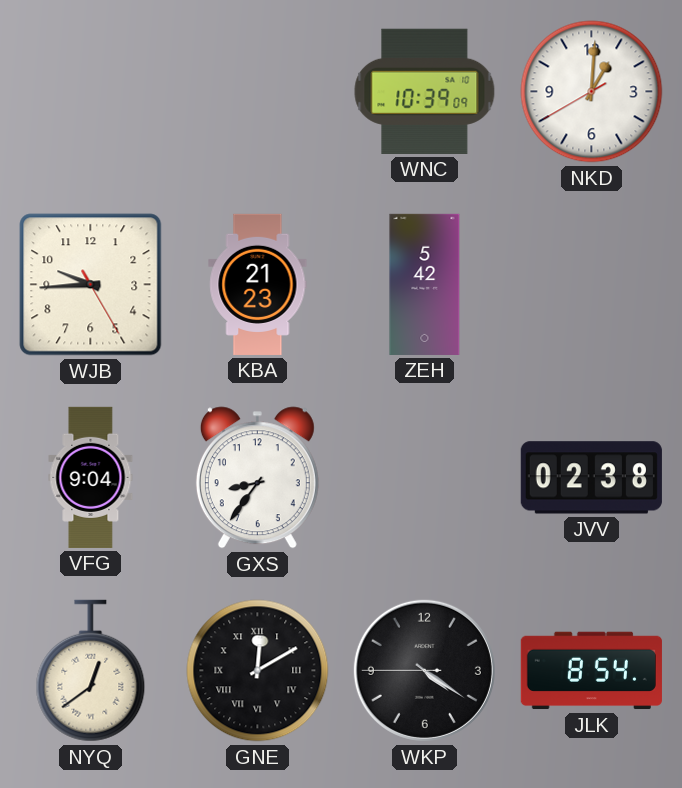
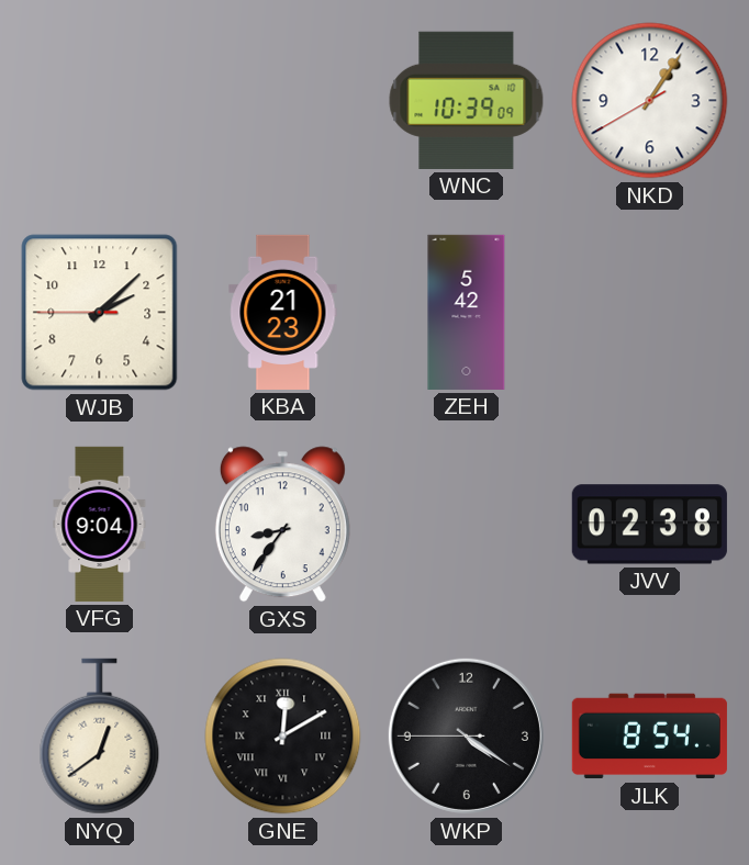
NKD: 1:00 -> 1:05
WJB: 9:44 -> 2:07
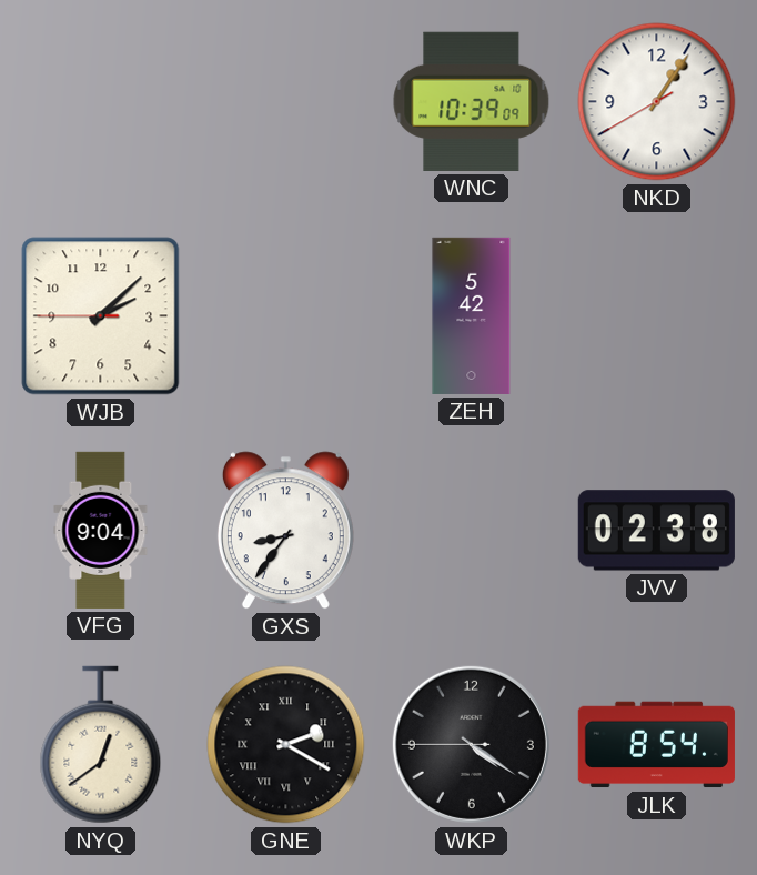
KBA: 21:23 -> none
GNE: 12:10 -> 2:20
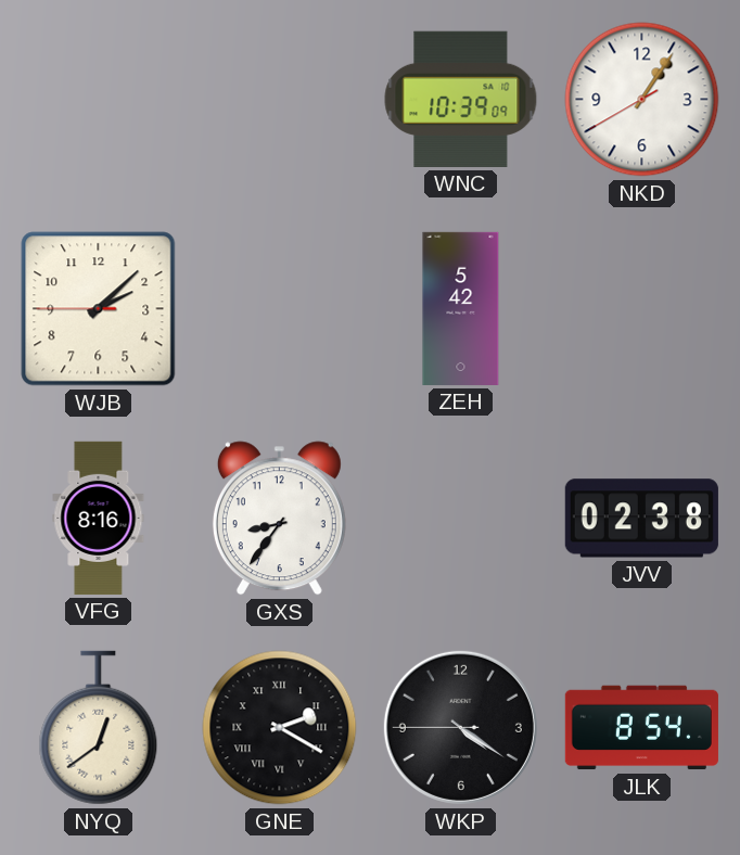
VFG: 9:04 -> 8:16
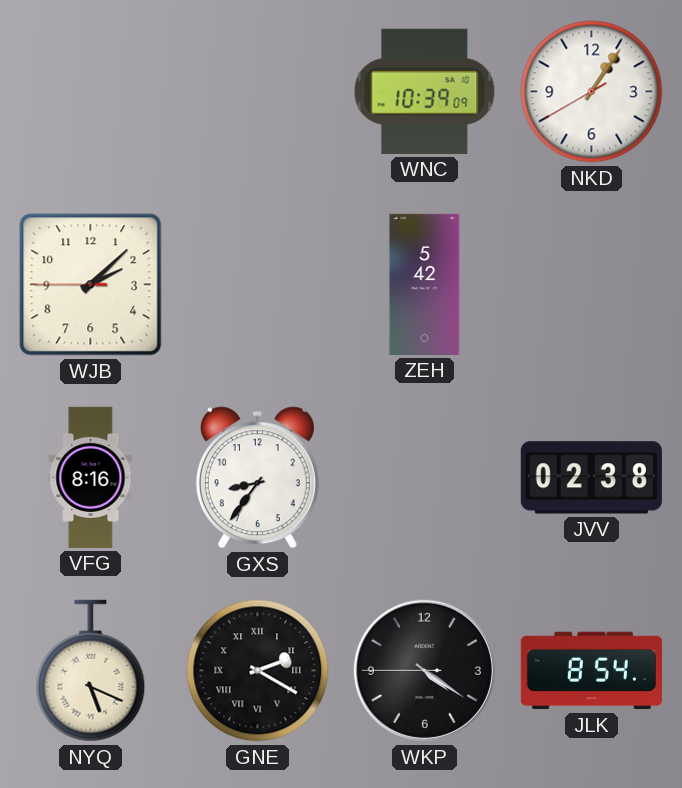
NYQ: 12:39 -> 5:19
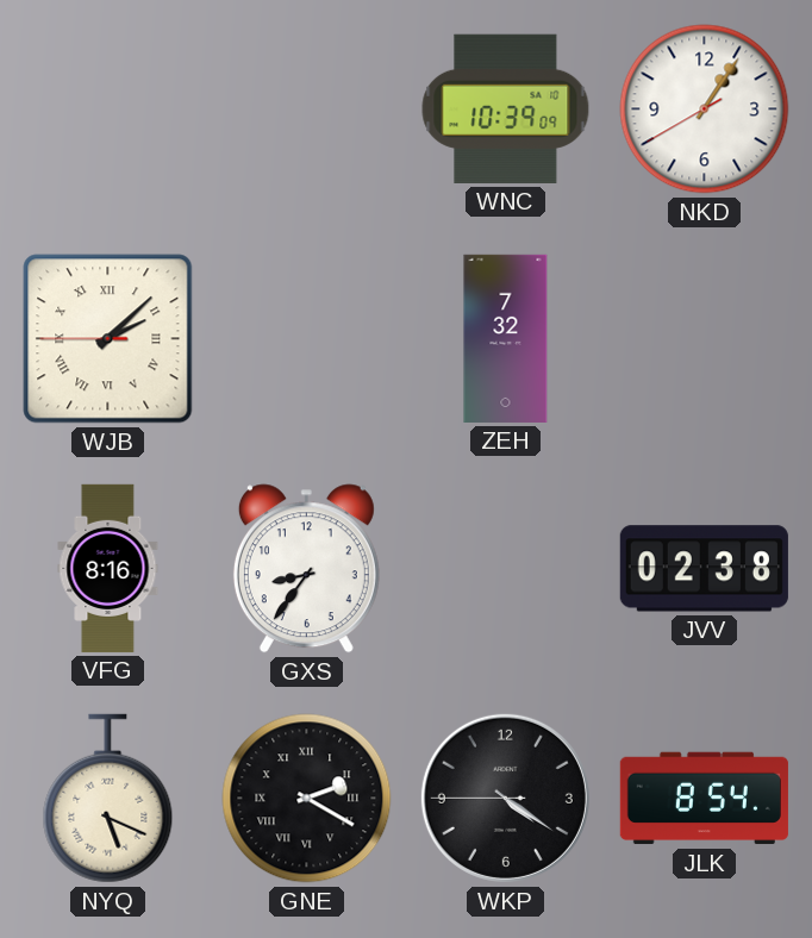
WJB numerals: Arabic -> Roman
ZEH: 5:42 -> 7:32
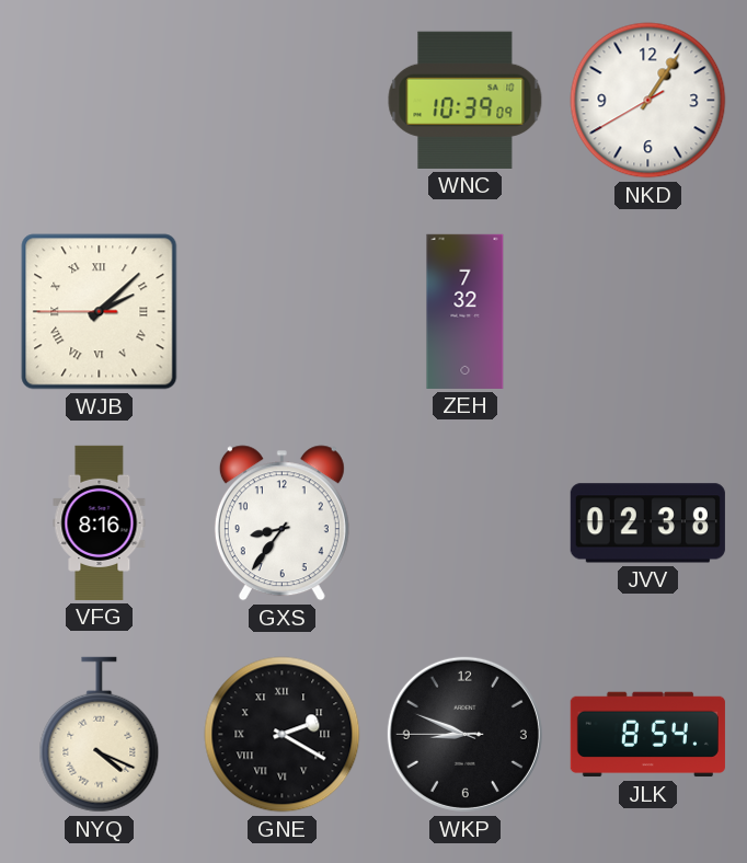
NYQ: 5:19 -> 4:19
WKP: 4:20 -> 8:48
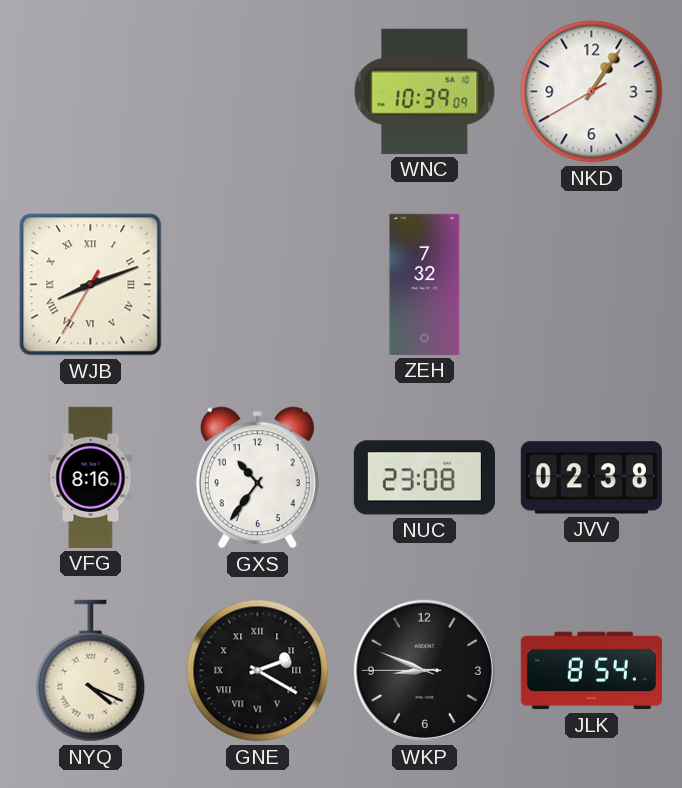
WJB: 2:07 -> 8:11
GXS: 8:36 -> 10:36
NUC: none -> 23:08
